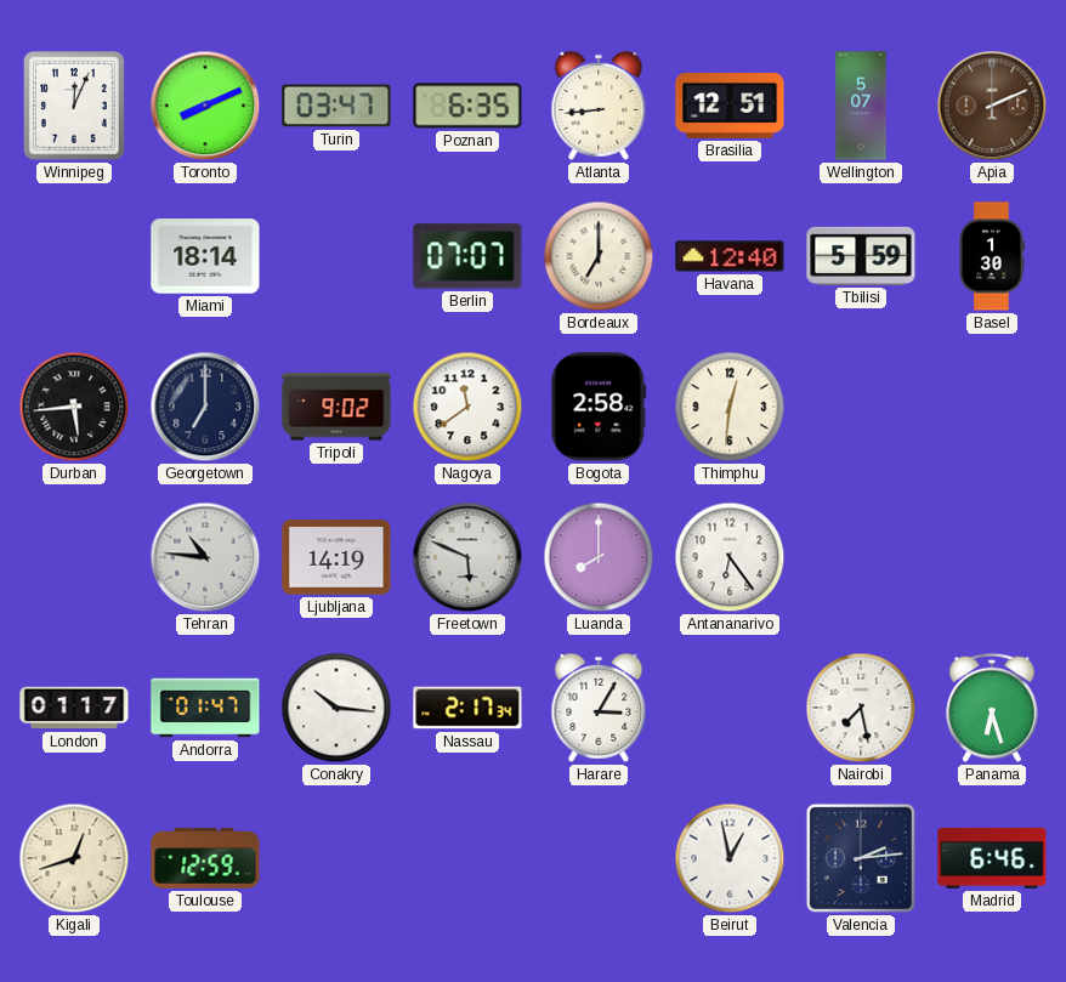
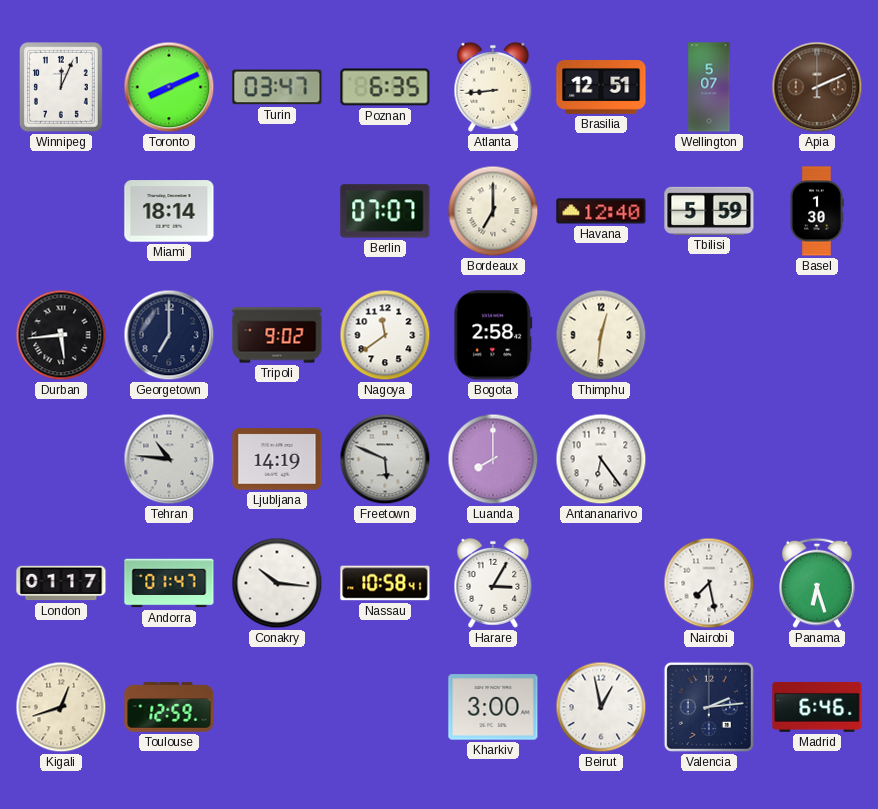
Nassau: 2:17 -> 10:58
Kharkiv: none -> 3:00
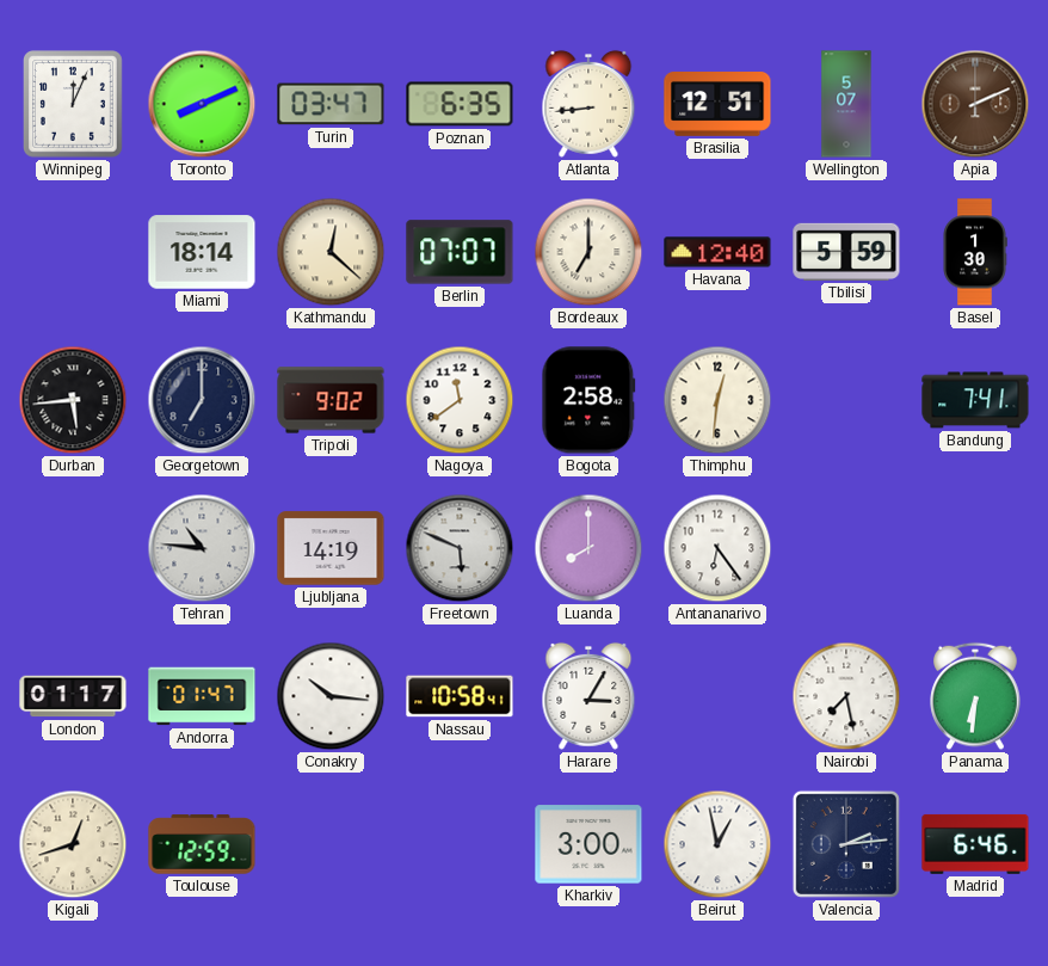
Kathmandu: none -> 12:22
Bandung: none -> 7:41
Panama: 6:27 -> 6:31
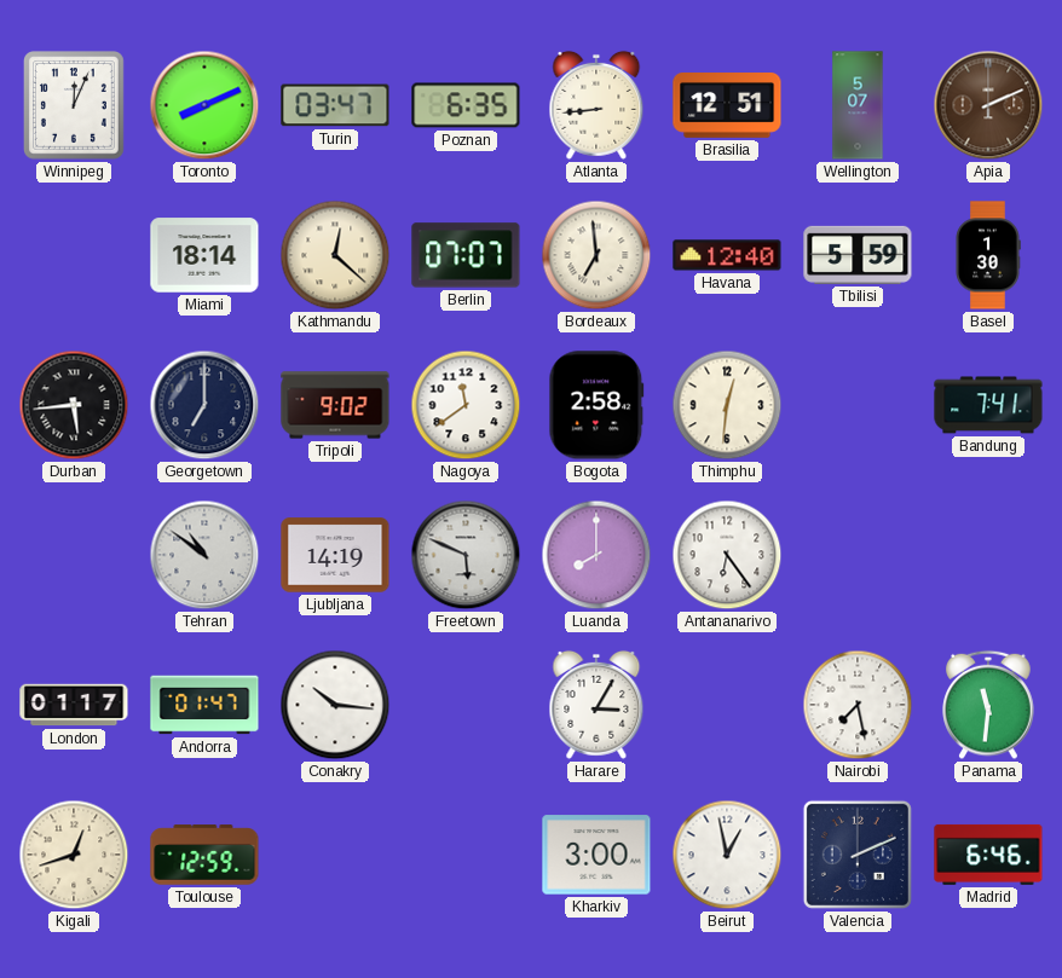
Bordeaux: 7:00 -> 6:59
Tehran: 10:46 -> 10:51
Nassau: 10:58 -> none
Panama: 6:31 -> 11:31
Valencia: 2:14 -> 2:11
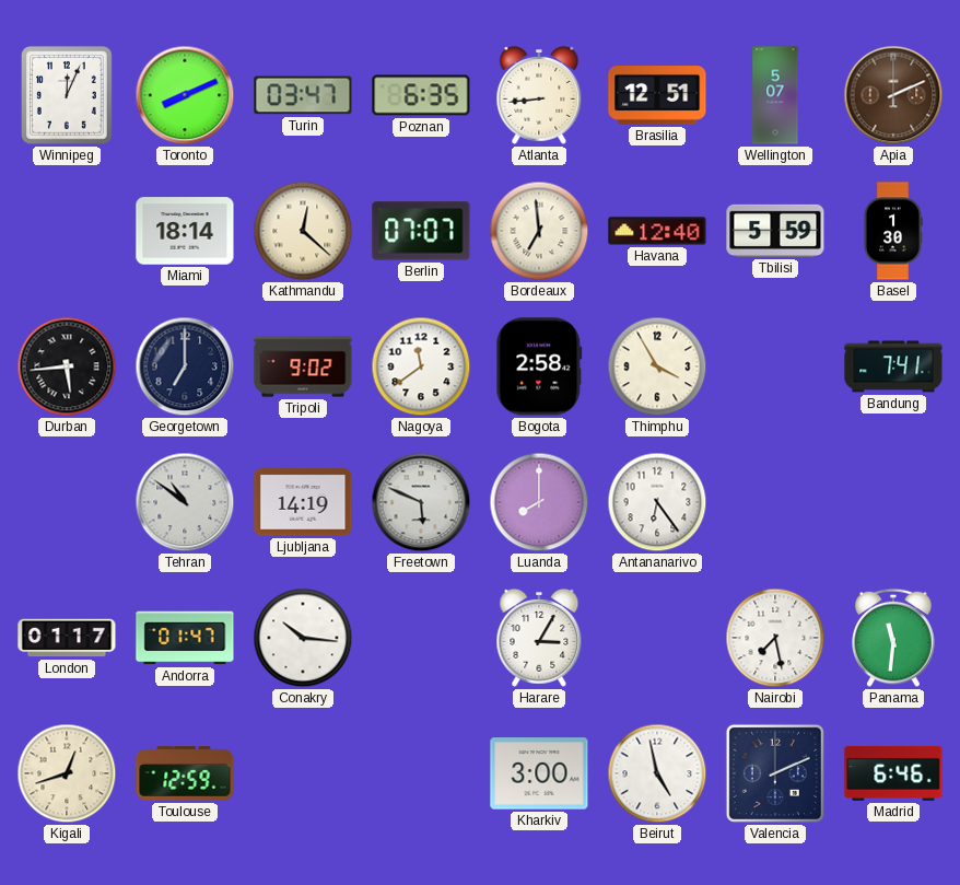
Thimphu: 12:31 -> 3:55
Beirut: 12:58 -> 4:58
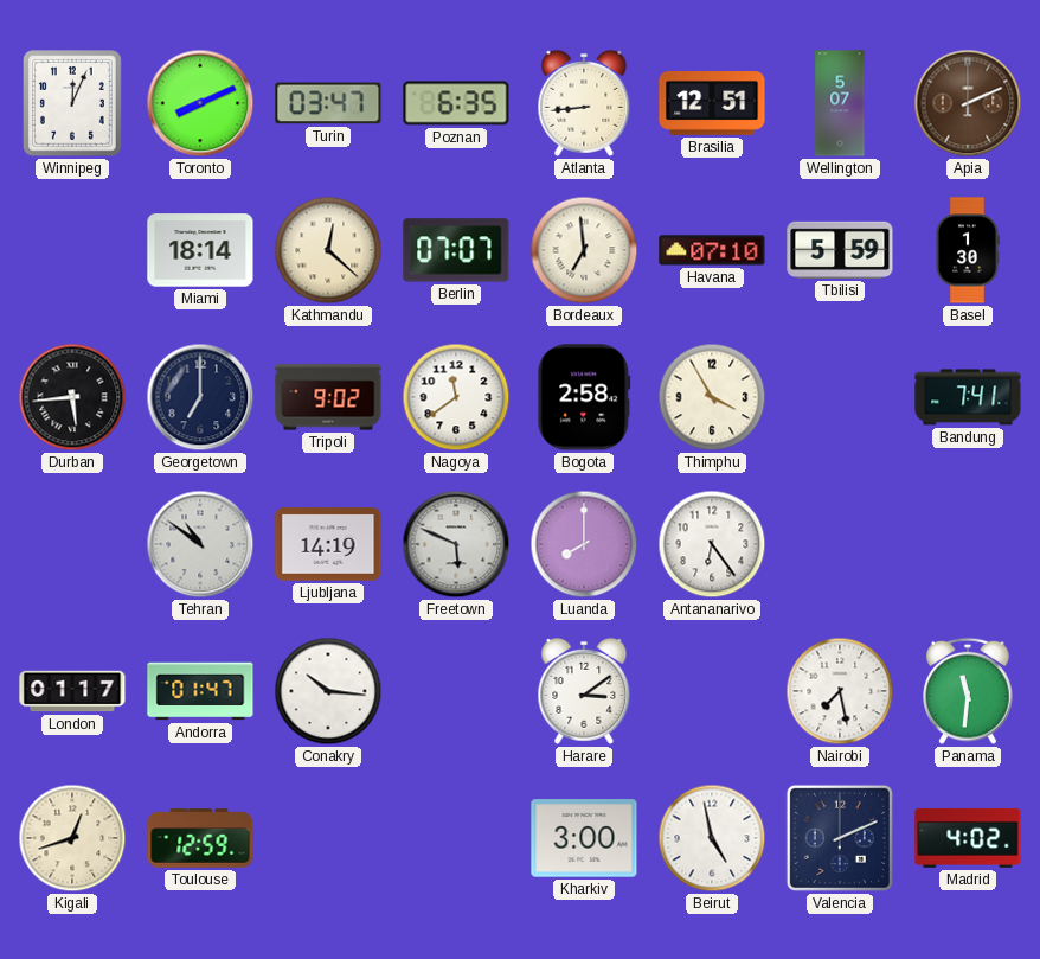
Havana: 12:40 -> 07:10
Harare: 3:05 -> 3:09
Madrid: 6:46 -> 4:02
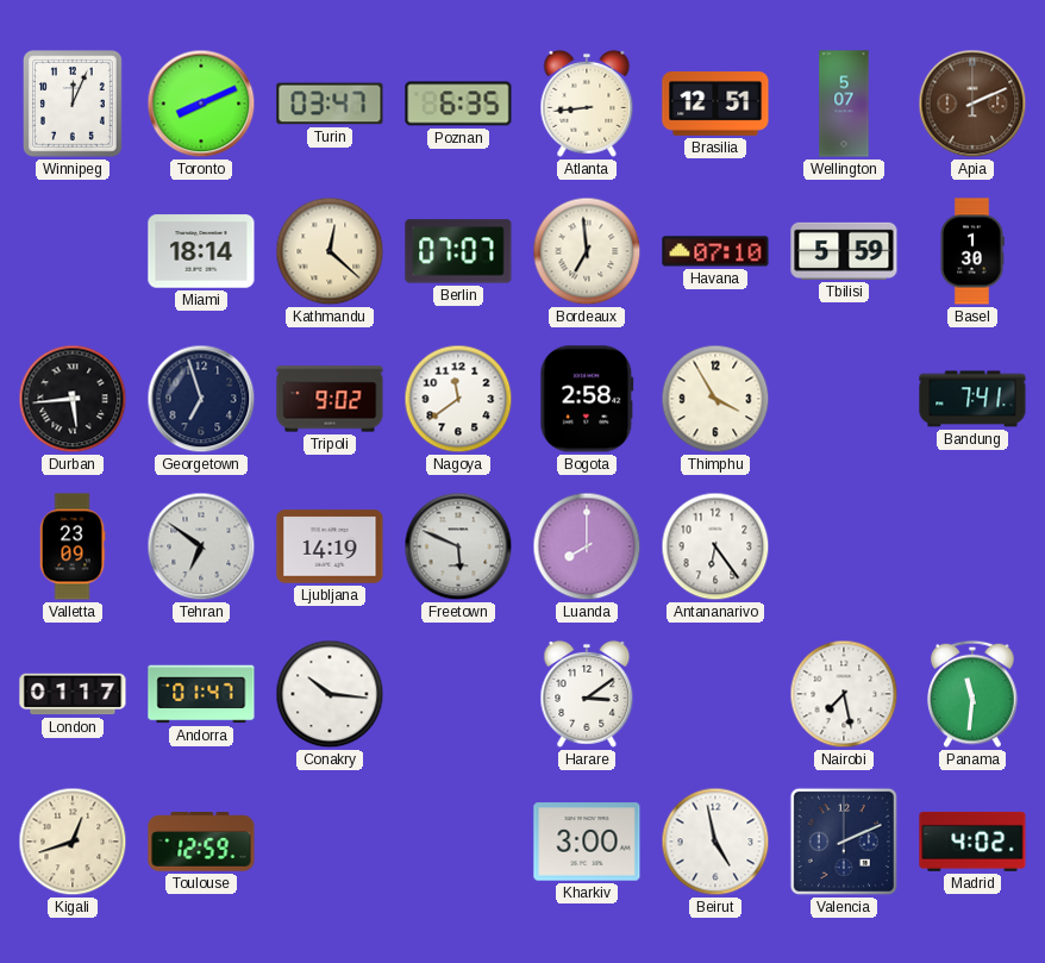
Georgetown: 7:00 -> 6:57
Valletta: none -> 23:09
Tehran: 10:51 -> 6:51
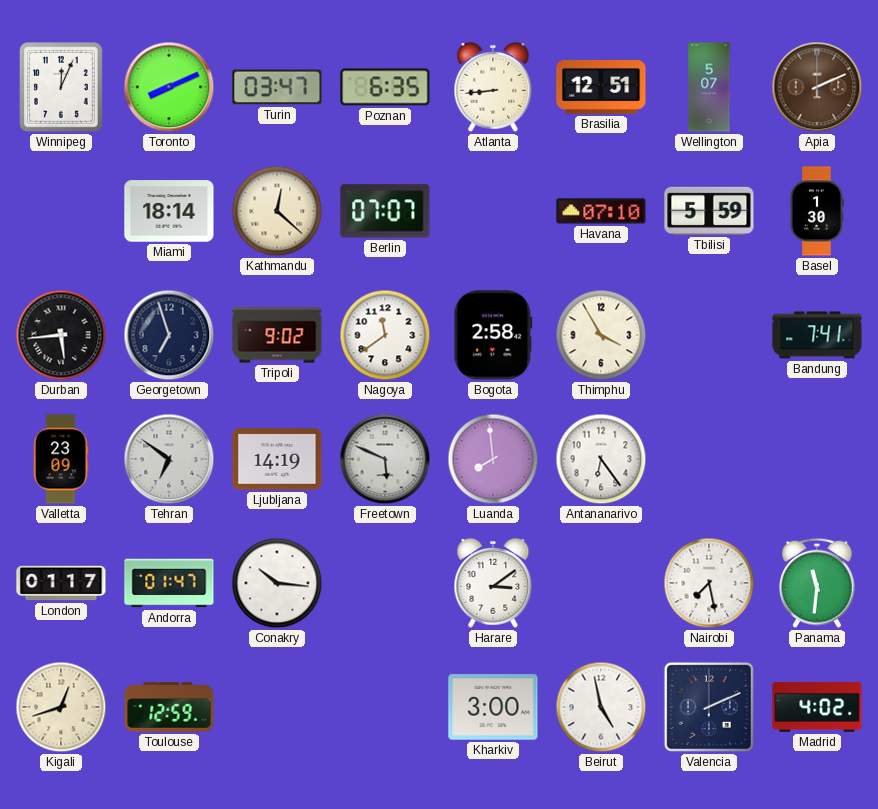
Bordeaux: 6:59 -> none
Luanda: 8:00 -> 7:59
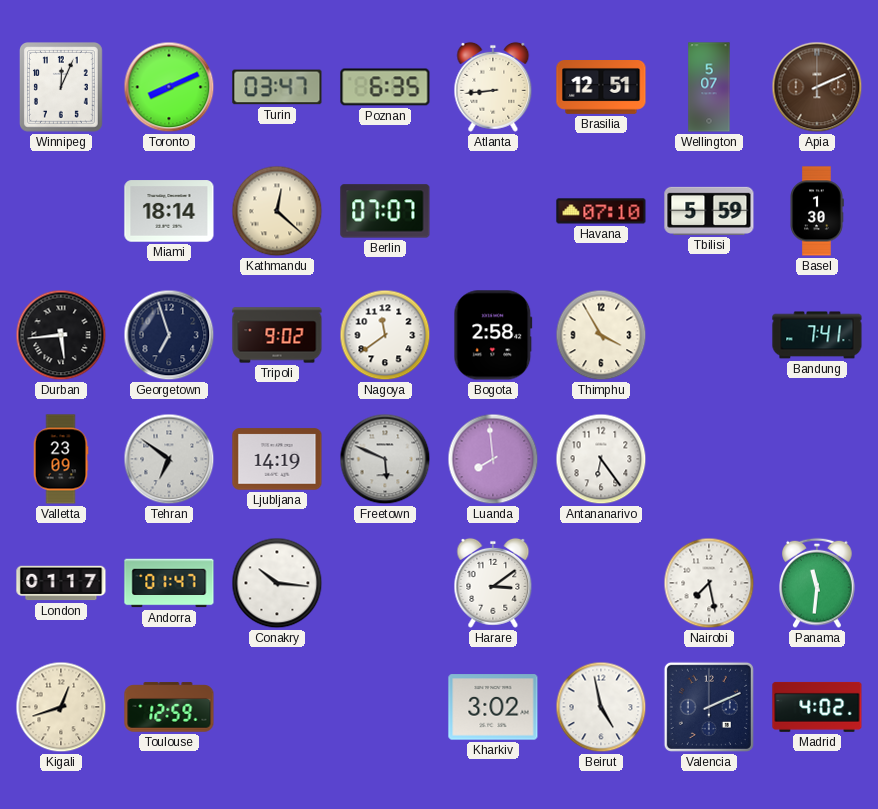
Kharkiv: 3:00 -> 3:02
